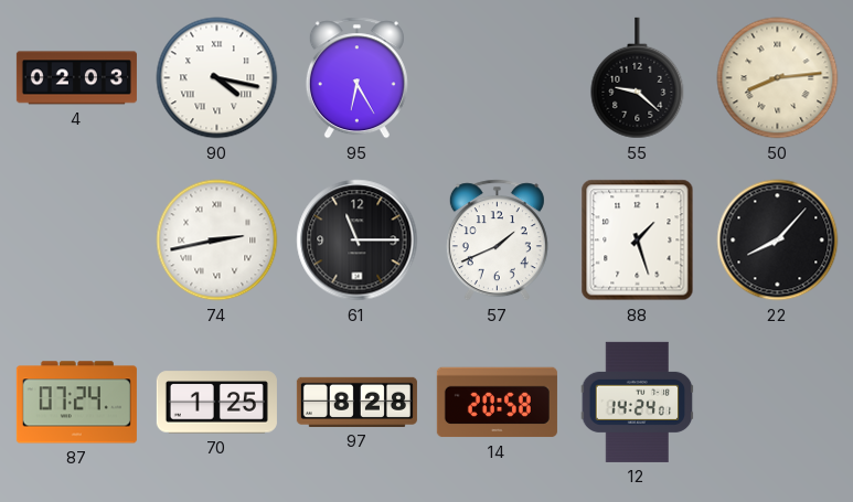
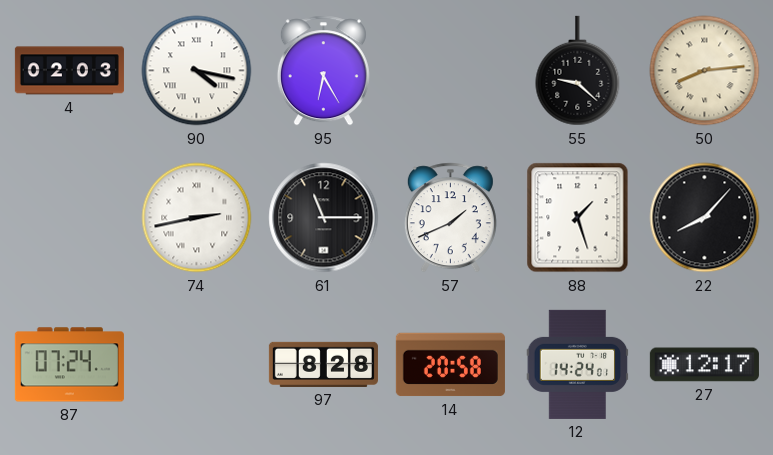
70: 1:25 -> none
27: none -> 12:17
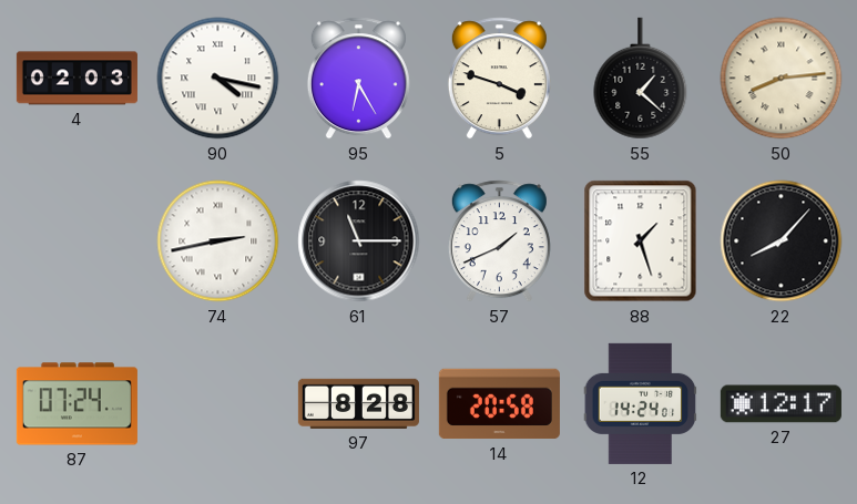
5: none -> 3:48
55: 9:22 -> 1:22
